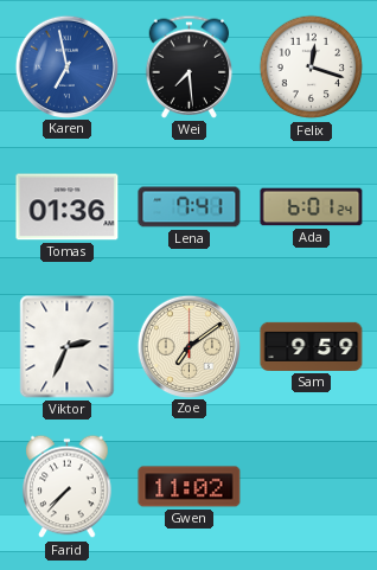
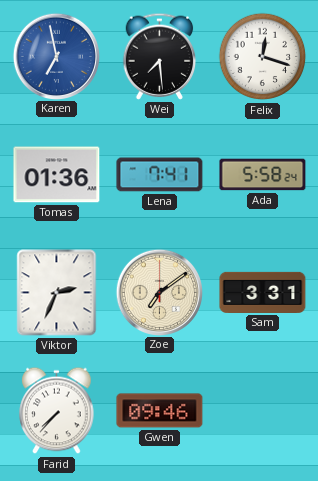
Ada: 6:01 -> 5:58
Sam: 9:59 -> 3:31
Gwen: 11:02 -> 09:46
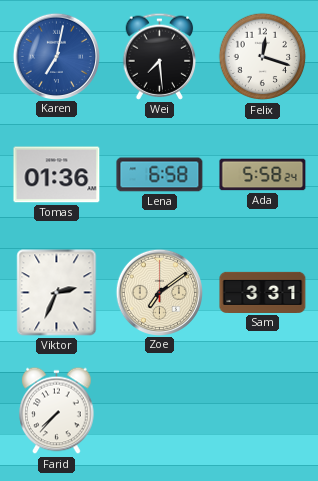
Karen: 6:58 -> 7:02
Lena: 7:41 -> 6:58
Gwen: 09:46 -> none
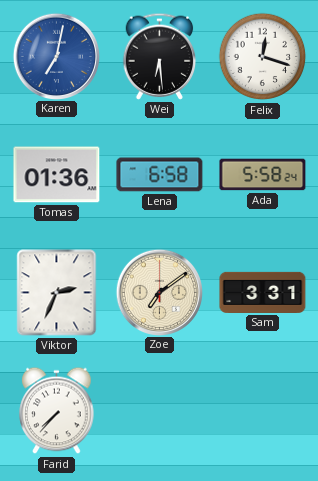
Wei: 7:29 -> 6:29
